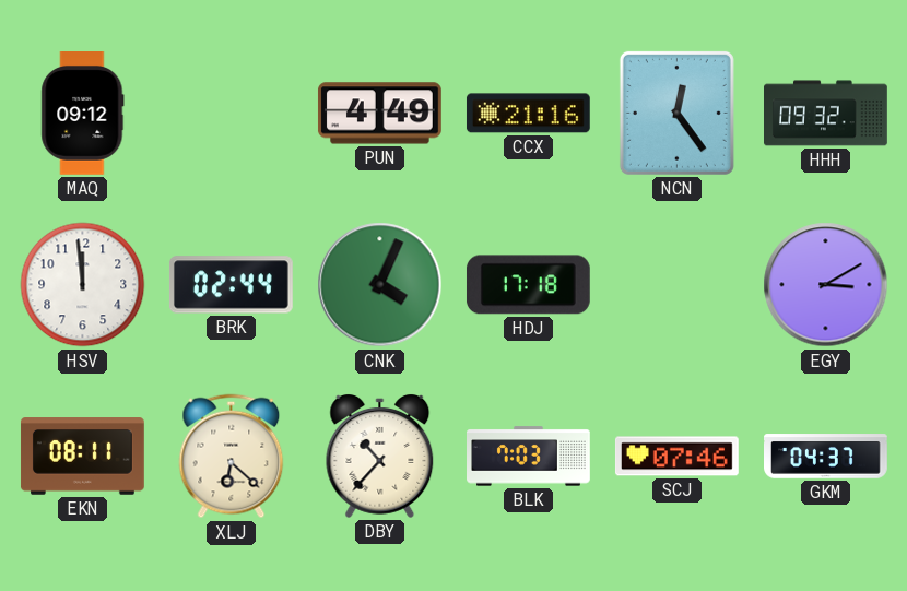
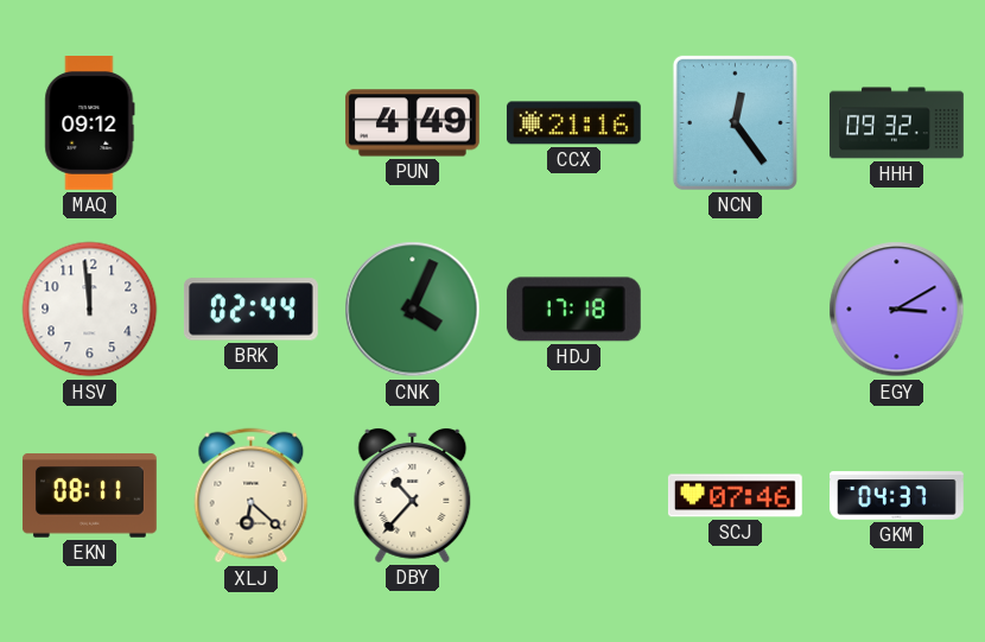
BLK: 7:03 -> none
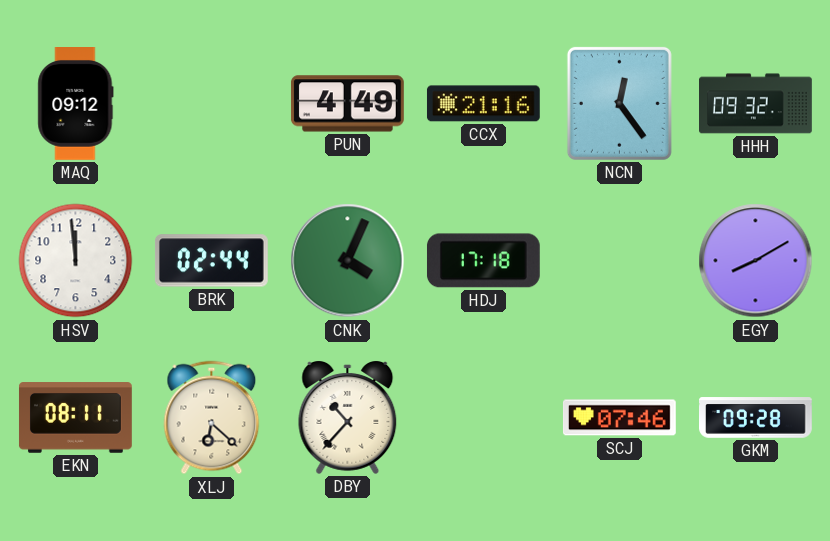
EGY: 3:10 -> 8:10
GKM: 04:37 -> 09:28
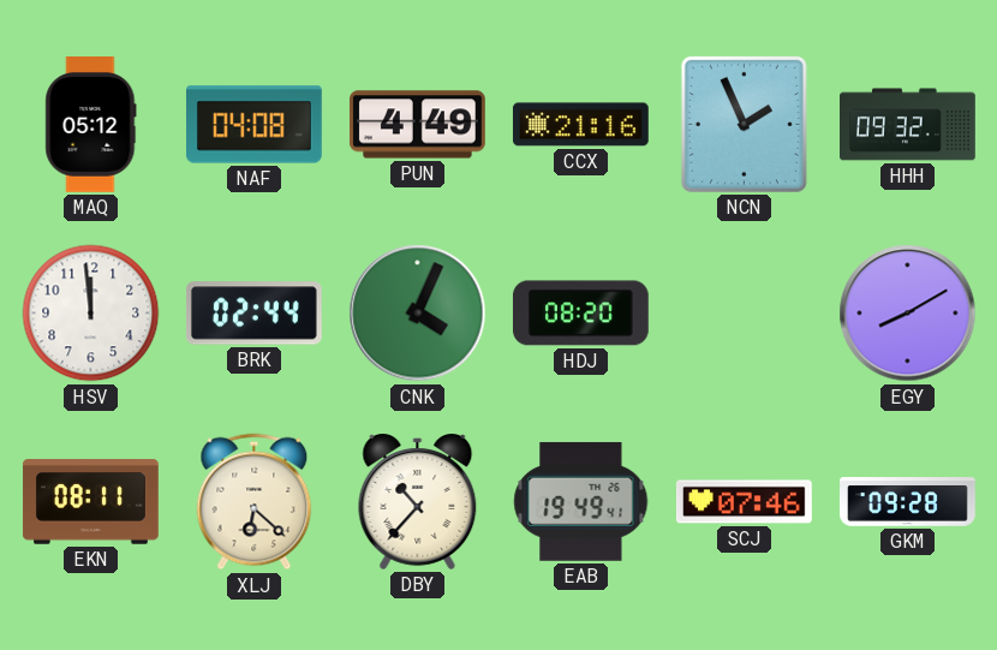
MAQ: 09:12 -> 05:12
NAF: none -> 04:08
NCN: 12:24 -> 1:56
HDJ: 17:18 -> 08:20
EAB: none -> 19:49
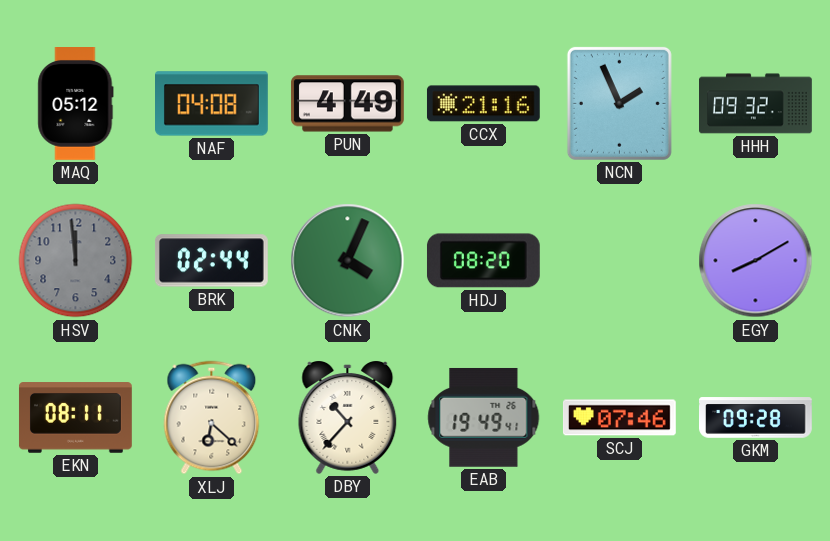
HSV dial: white -> grey
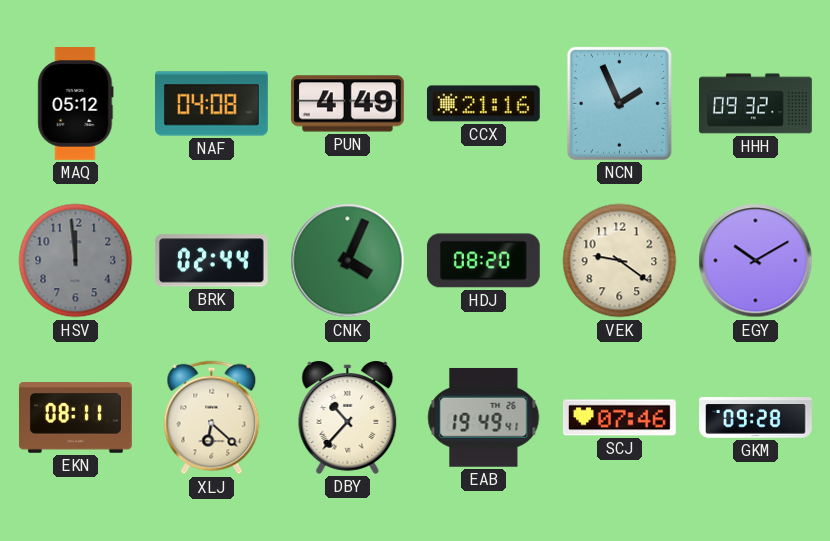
VEK: none -> 9:21
EGY: 8:10 -> 10:10
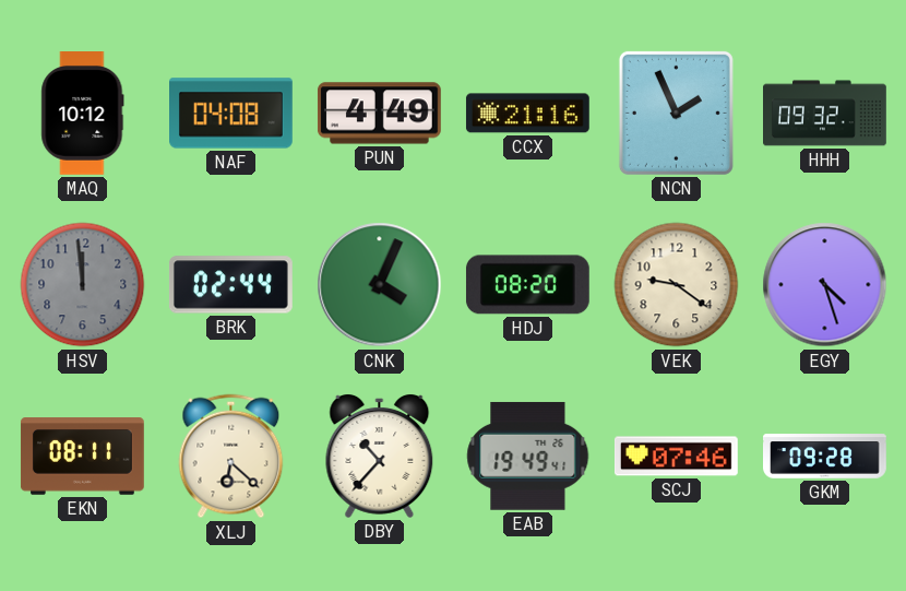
MAQ: 05:12 -> 10:12
EGY: 10:10 -> 4:27
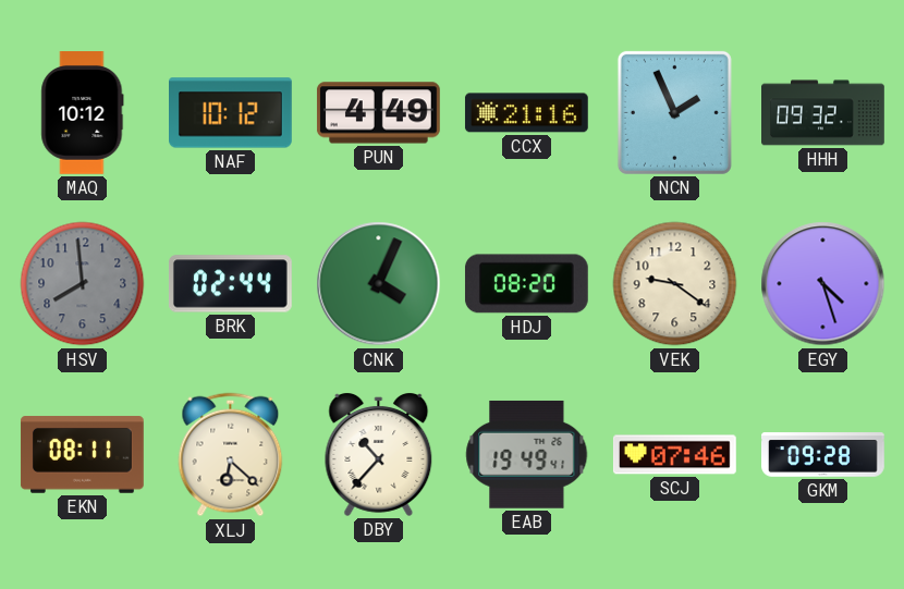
NAF: 04:08 -> 10:12
HSV: 11:59 -> 7:59
